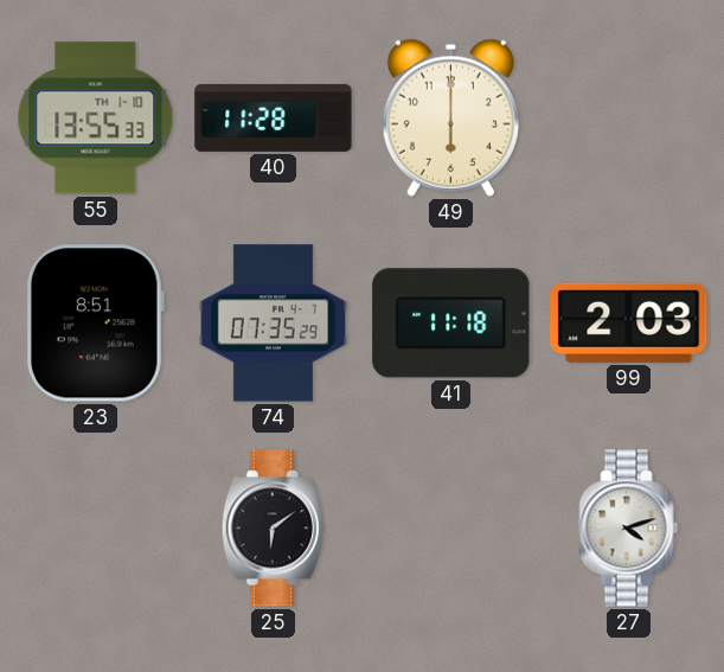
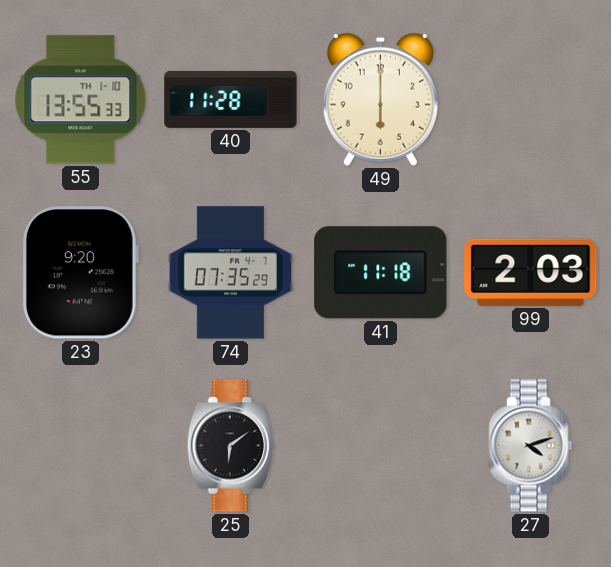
23: 8:51 -> 9:20
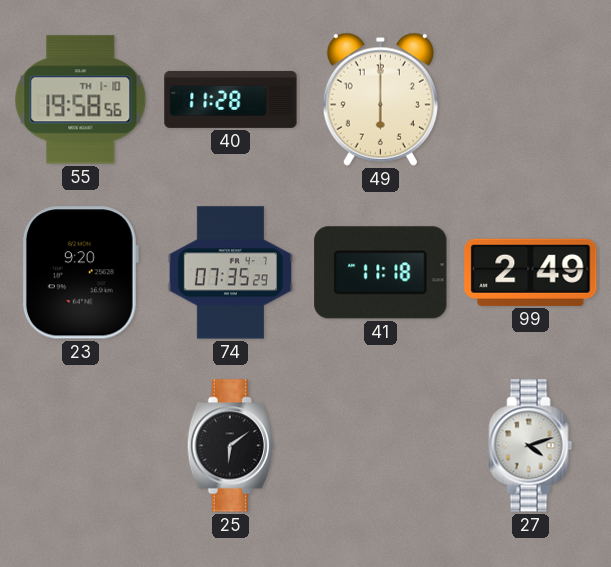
55: 13:55 -> 19:58
99: 2:03 -> 2:49
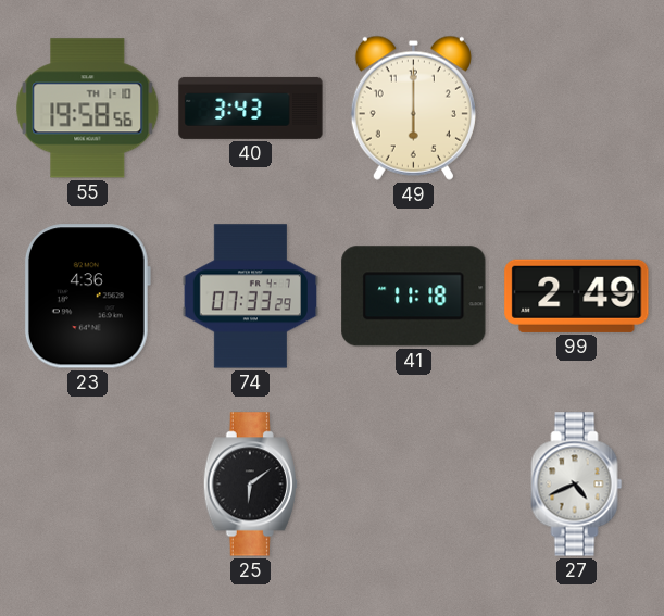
40: 11:28 -> 3:43
23: 9:20 -> 4:36
74: 07:35 -> 07:33
27: 4:12 -> 4:41
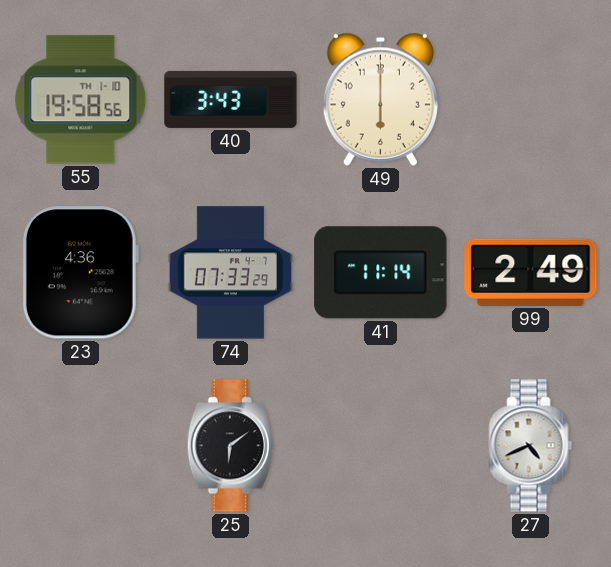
41: 11:18 -> 11:14
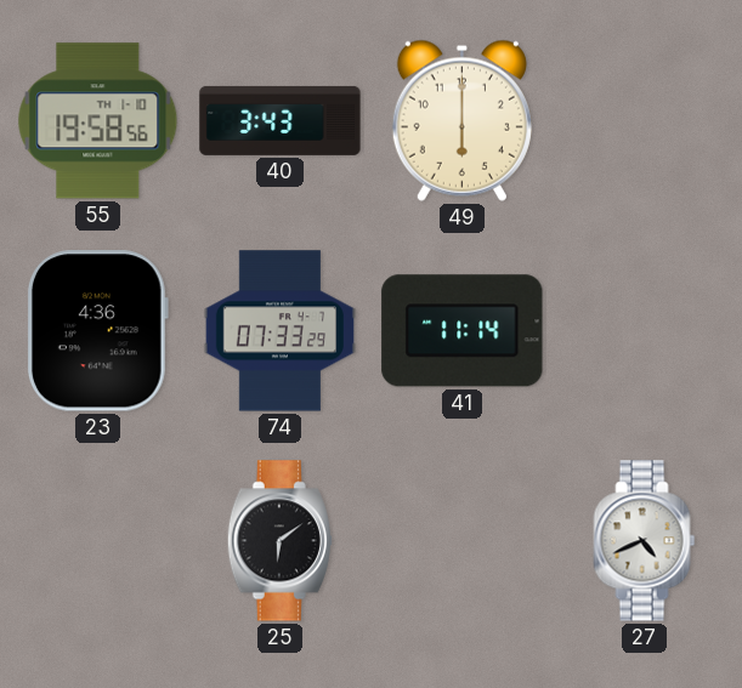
99: 2:49 -> none
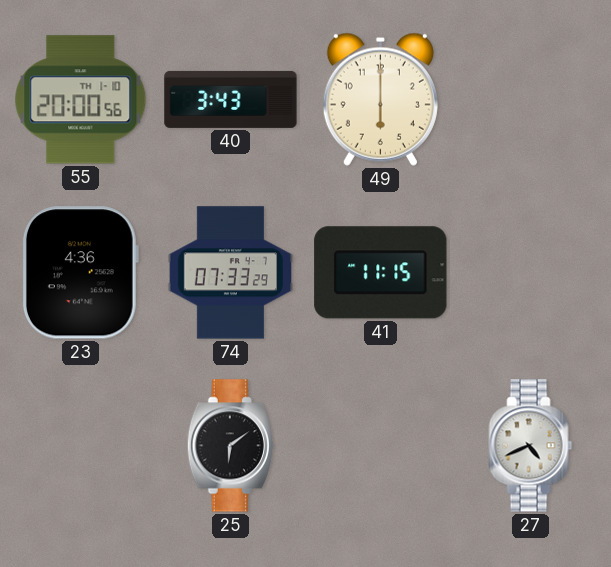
55: 19:58 -> 20:00
41: 11:14 -> 11:15
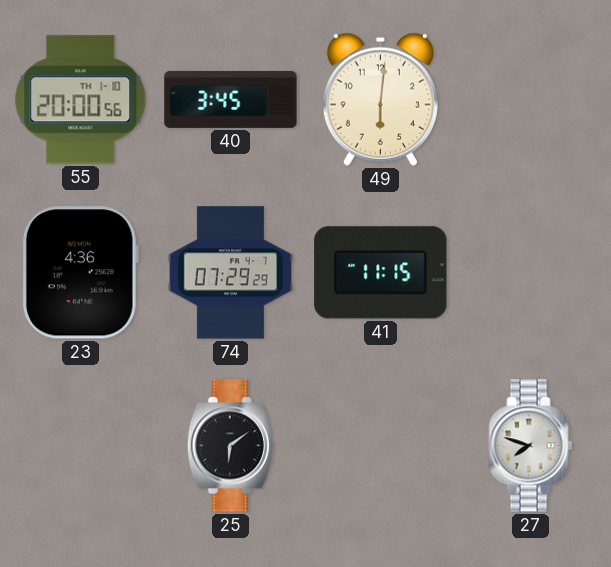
40: 3:43 -> 3:45
49: 6:00 -> 6:01
74: 07:33 -> 07:29
27: 4:41 -> 7:48
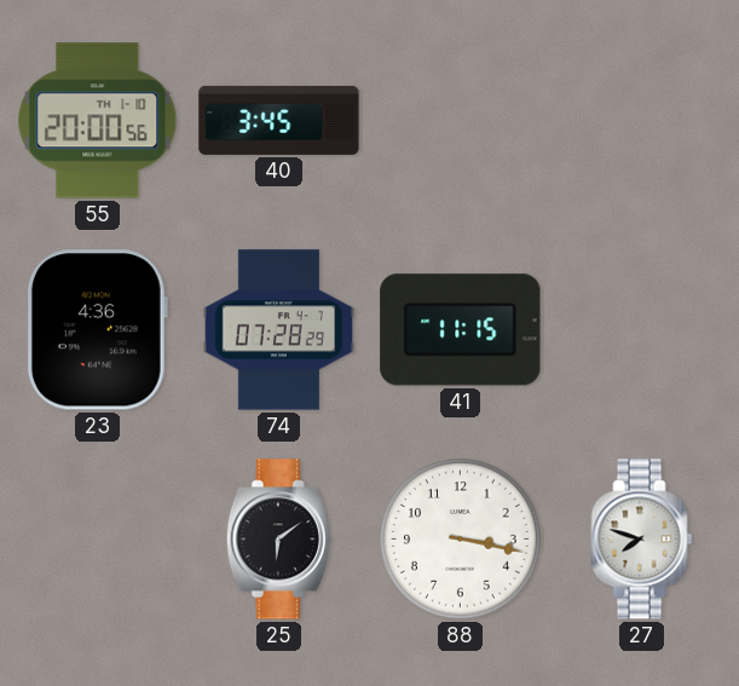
49: 6:01 -> none
74: 07:29 -> 07:28
88: none -> 3:17
